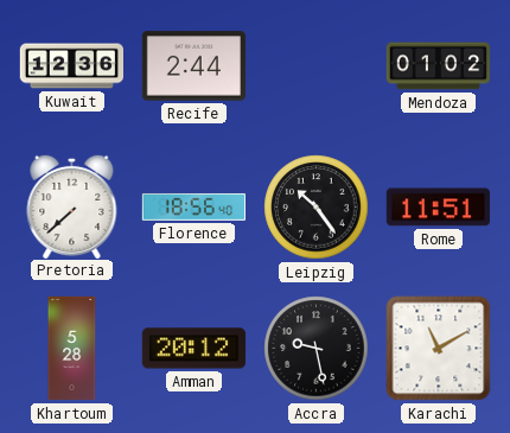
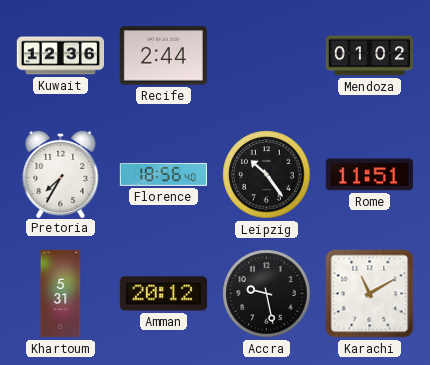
Pretoria: 7:38 -> 7:35
Khartoum: 5:28 -> 5:31
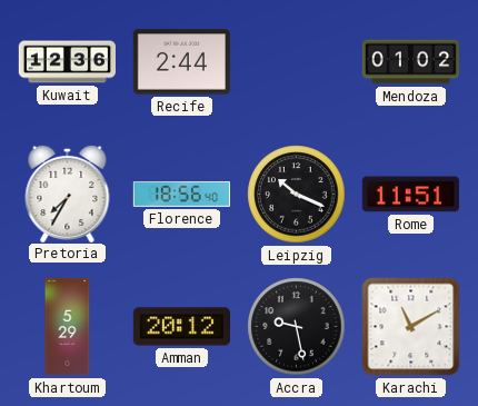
Leipzig: 10:24 -> 10:19
Khartoum: 5:31 -> 5:29
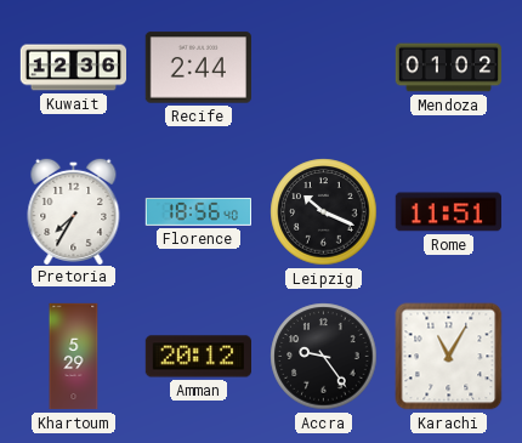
Accra: 9:28 -> 9:24
Karachi: 11:10 -> 11:05
